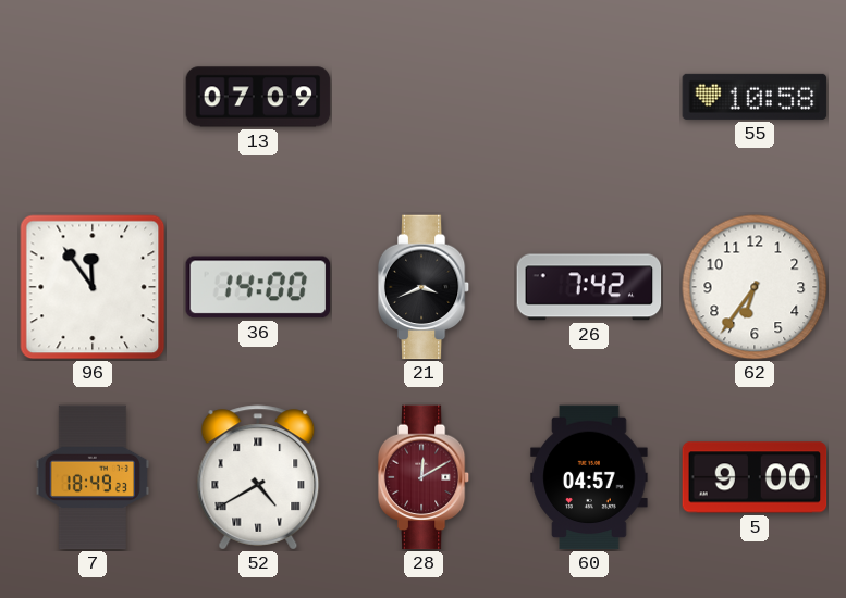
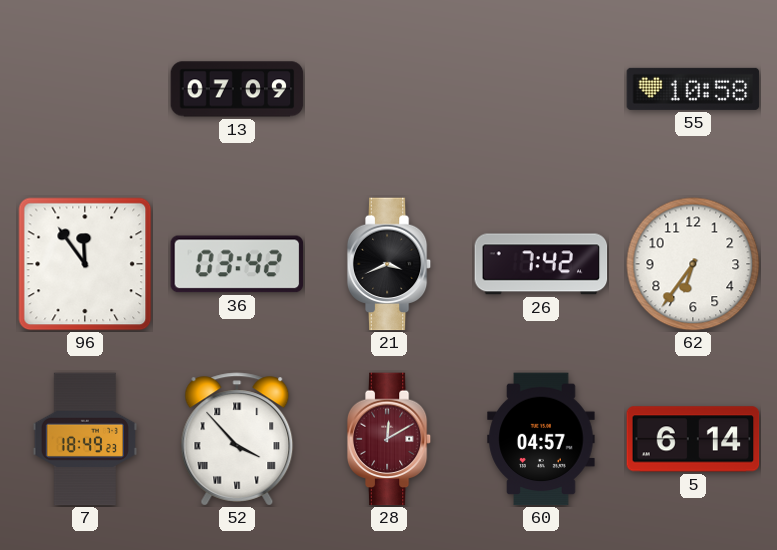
36: 14:00 -> 03:42
52: 4:40 -> 3:53
5: 9:00 -> 6:14
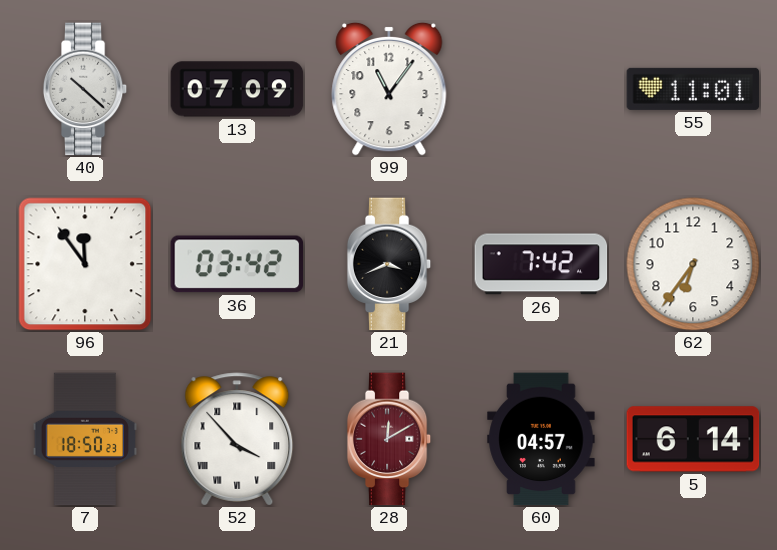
40: none -> 10:22
99: none -> 11:06
55: 10:58 -> 11:01
7: 18:49 -> 18:50
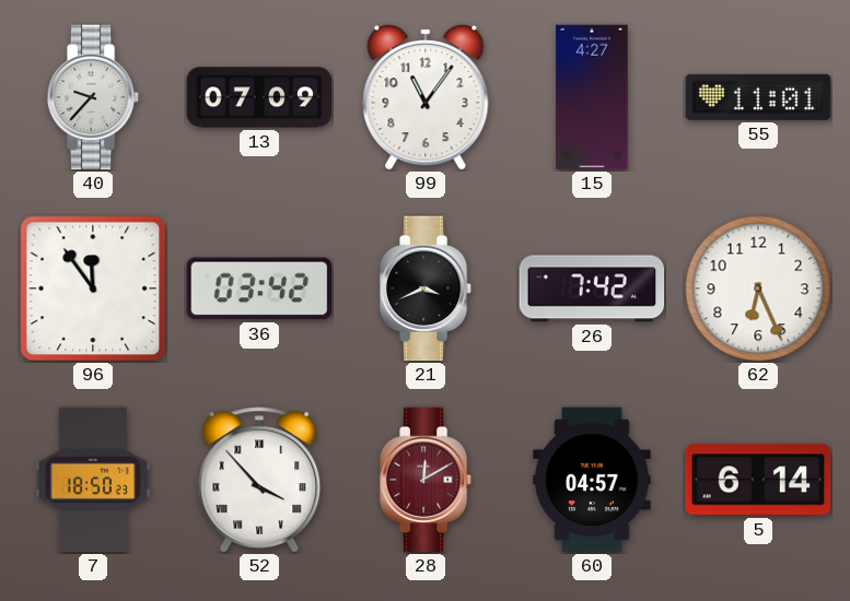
40: 10:22 -> 9:37
15: none -> 4:27
62: 6:36 -> 6:26
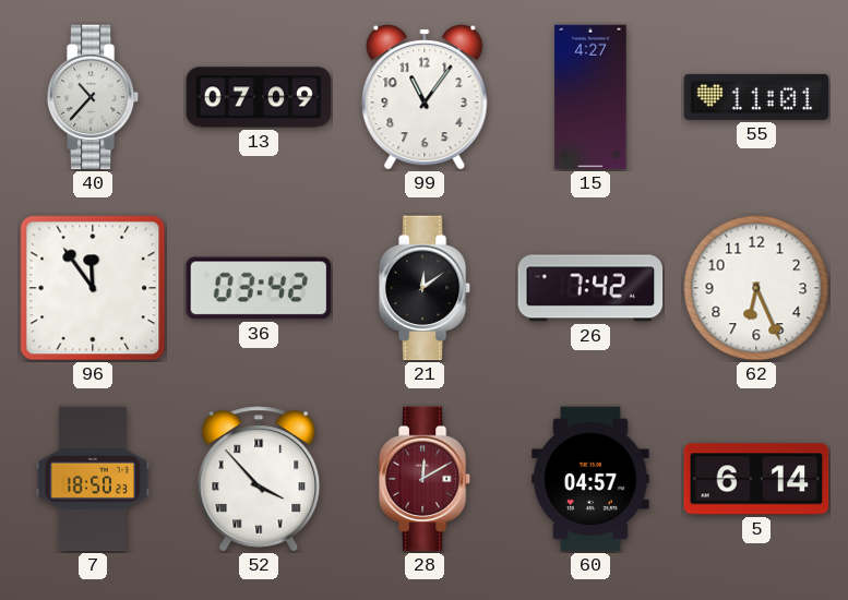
40: 9:37 -> 10:37
21: 3:41 -> 12:09
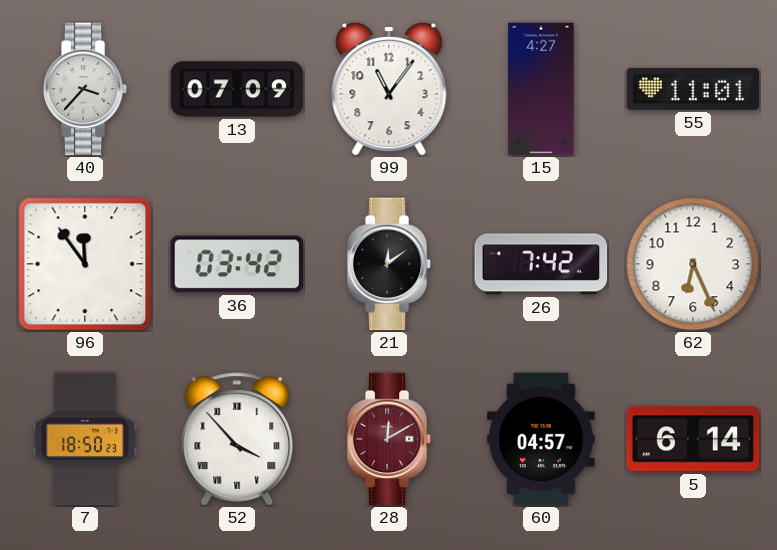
40: 10:37 -> 3:37
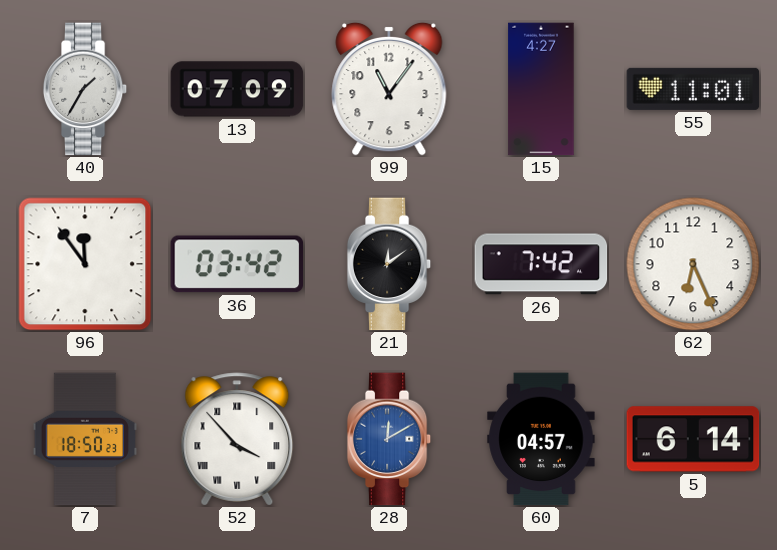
40: 3:37 -> 1:35
28 dial: burgundy -> blue
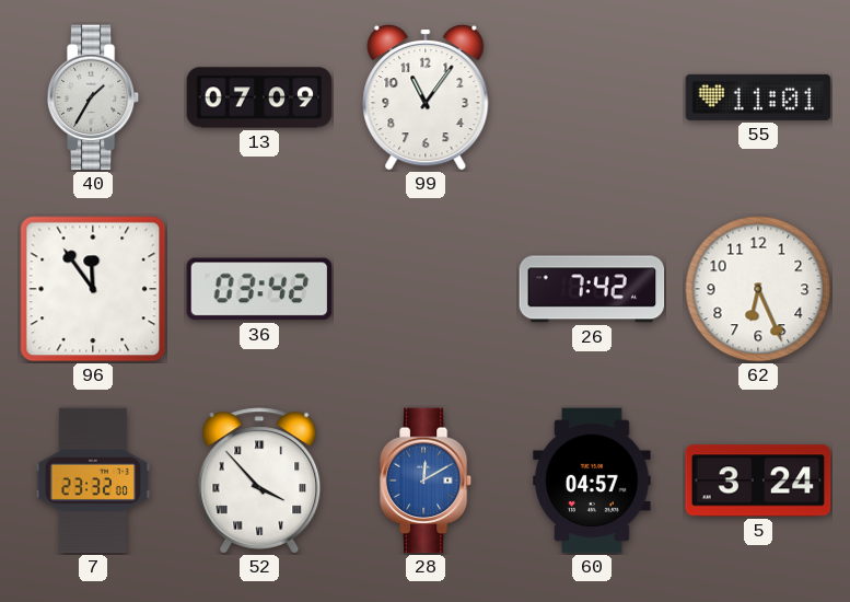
15: 4:27 -> none
21: 12:09 -> none
7: 18:50 -> 23:32
5: 6:14 -> 3:24
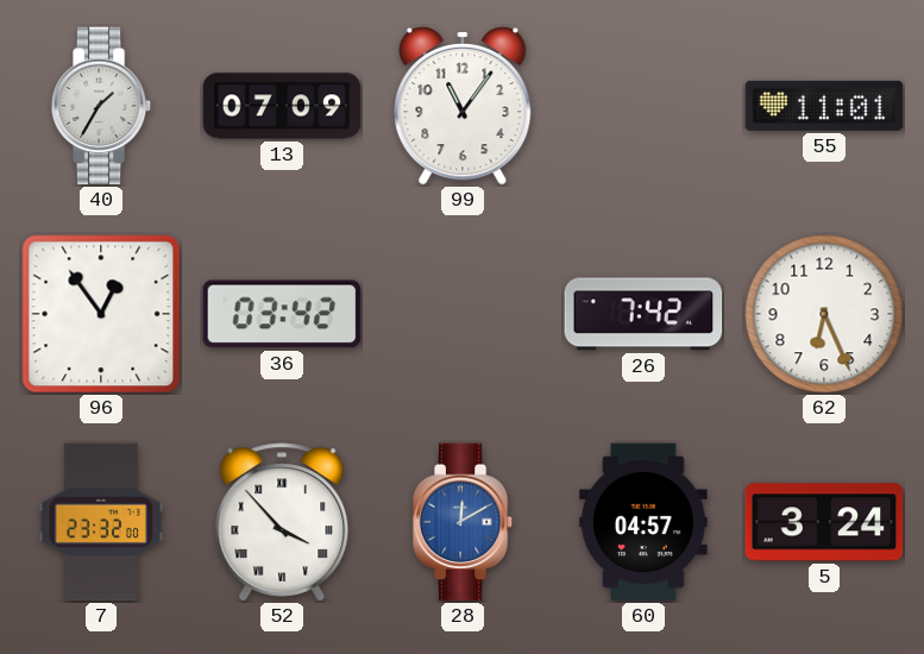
96: 11:54 -> 12:54
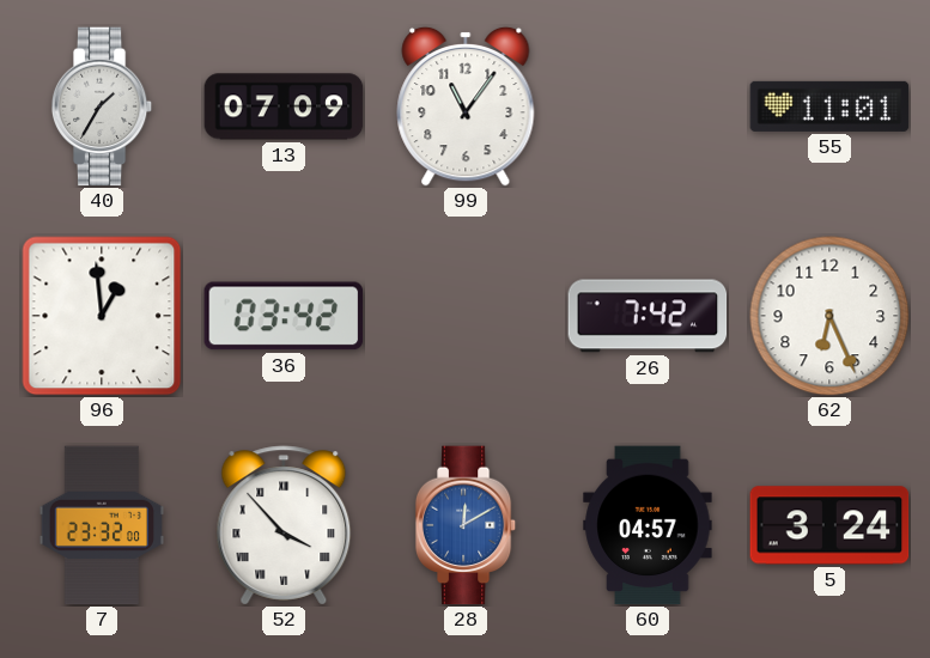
96: 12:54 -> 12:59
